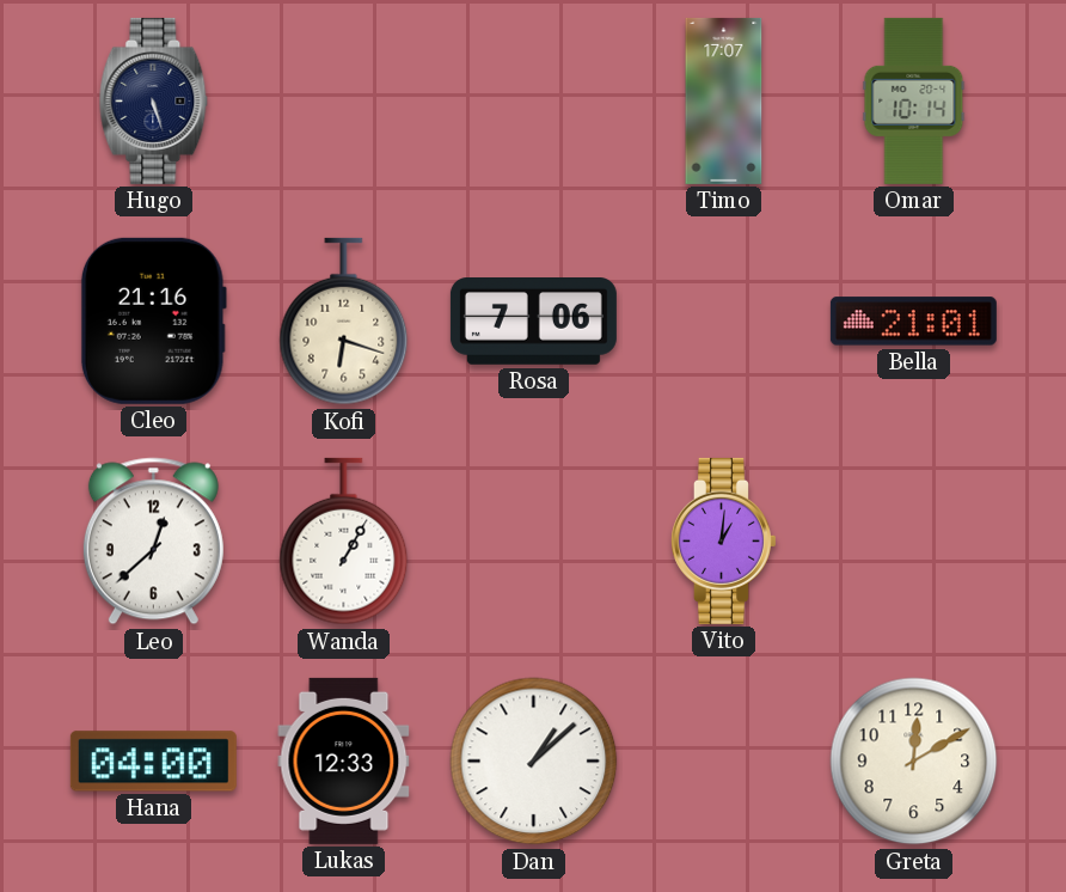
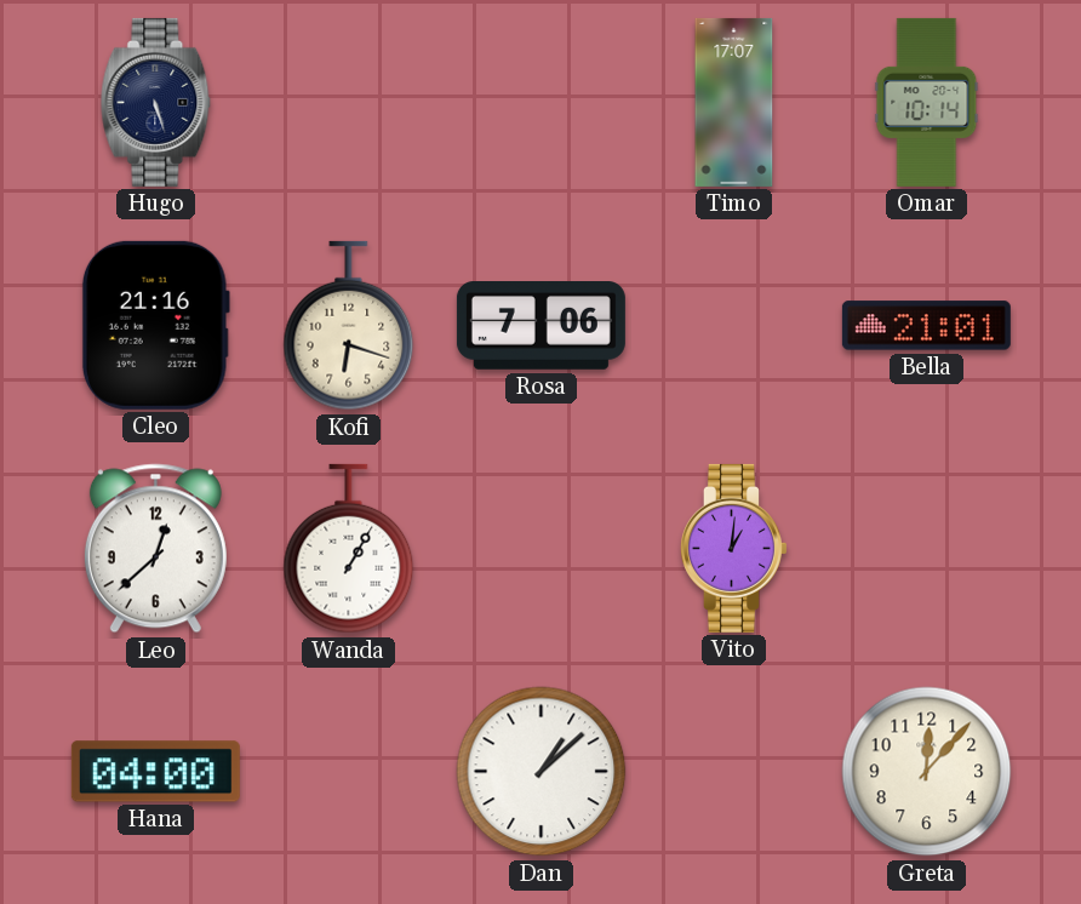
Lukas: 12:33 -> none
Greta: 12:10 -> 12:07
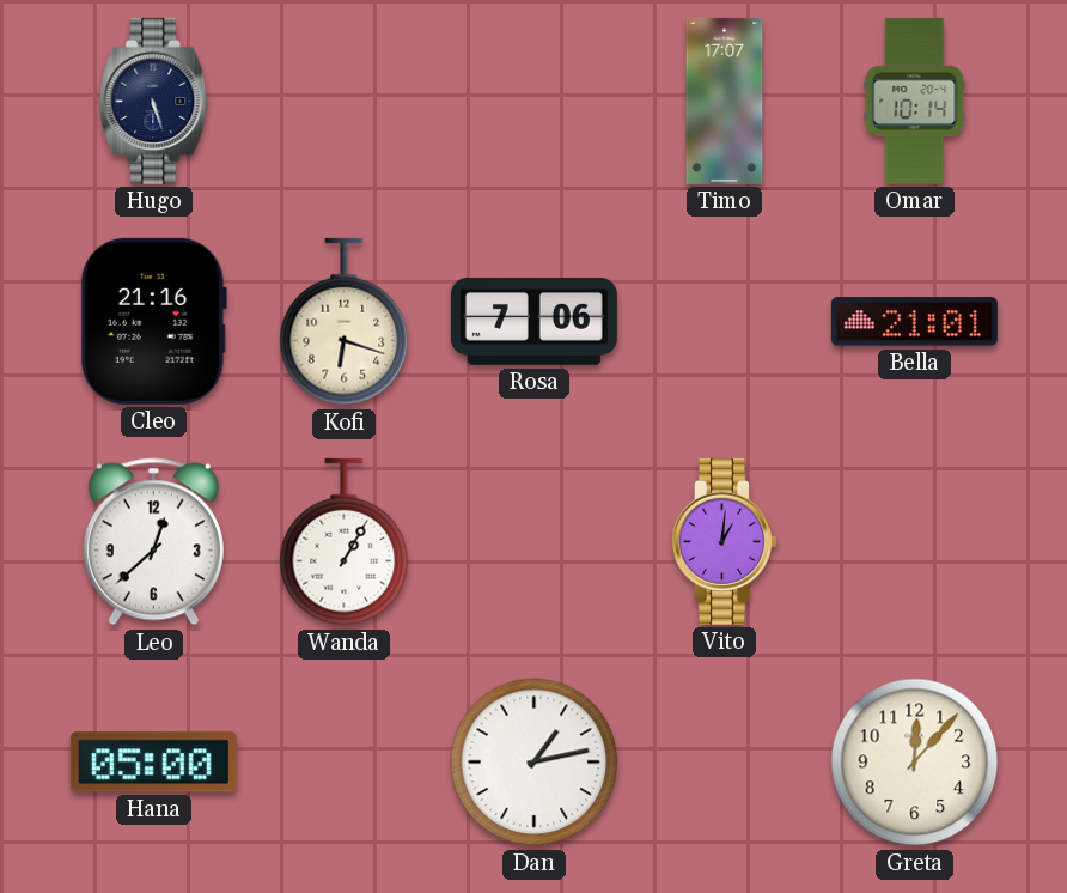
Hana: 04:00 -> 05:00
Dan: 1:08 -> 1:13
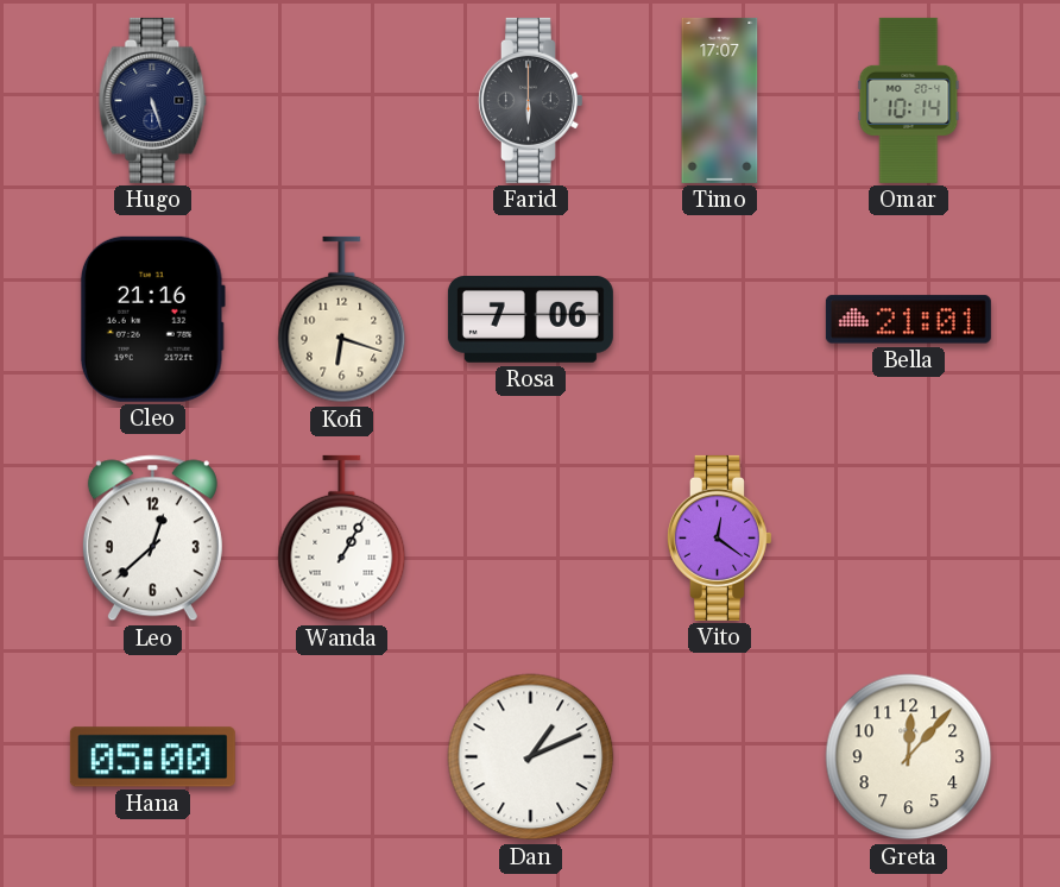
Farid: none -> 6:00
Vito: 1:01 -> 12:21
Dan: 1:13 -> 1:11
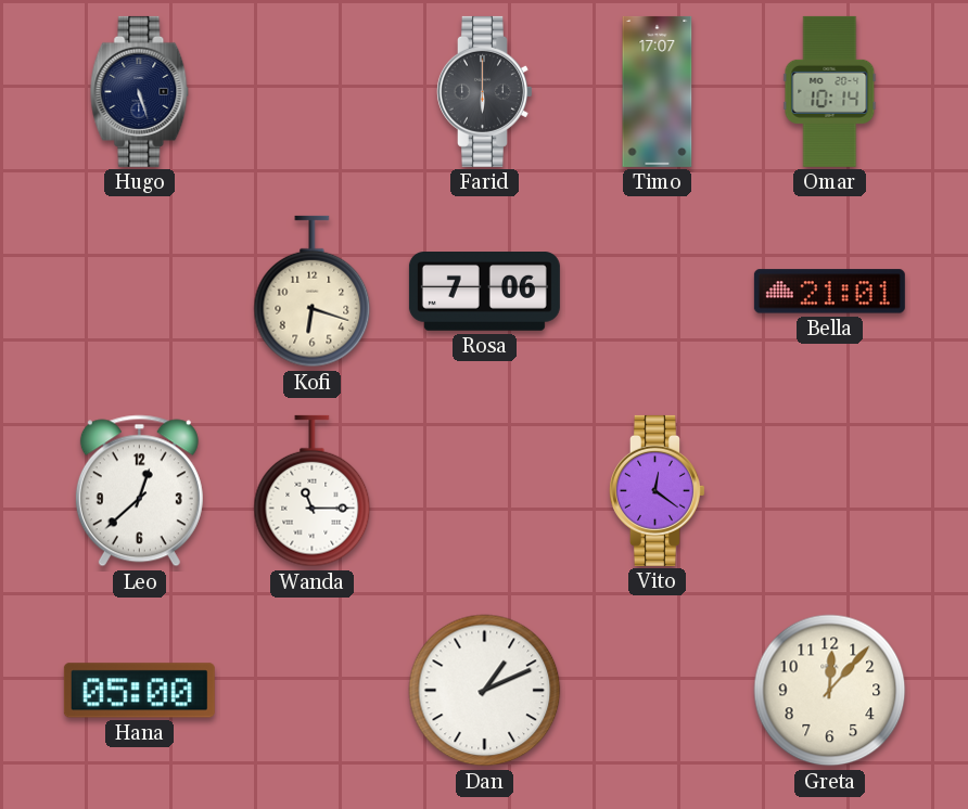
Cleo: 21:16 -> none
Wanda: 1:05 -> 11:15
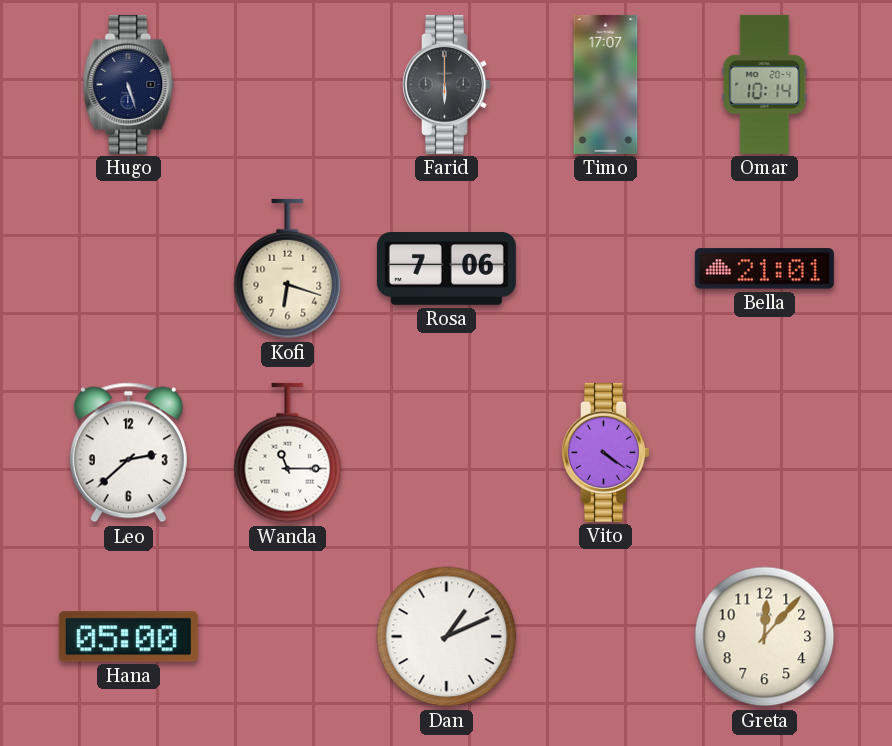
Leo: 12:38 -> 2:38
Vito: 12:21 -> 4:21
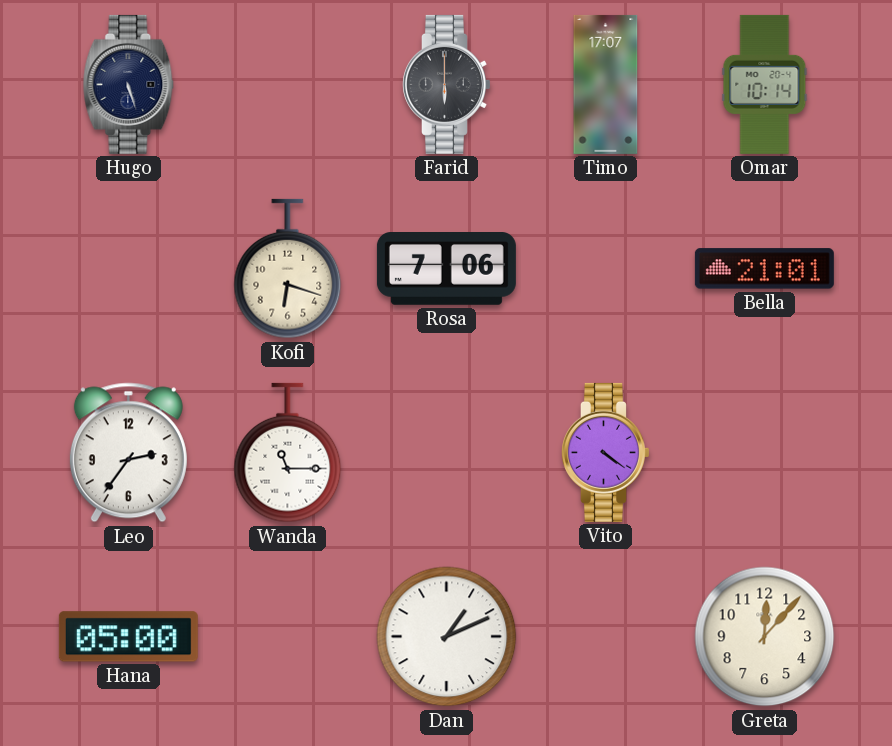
Leo: 2:38 -> 2:36
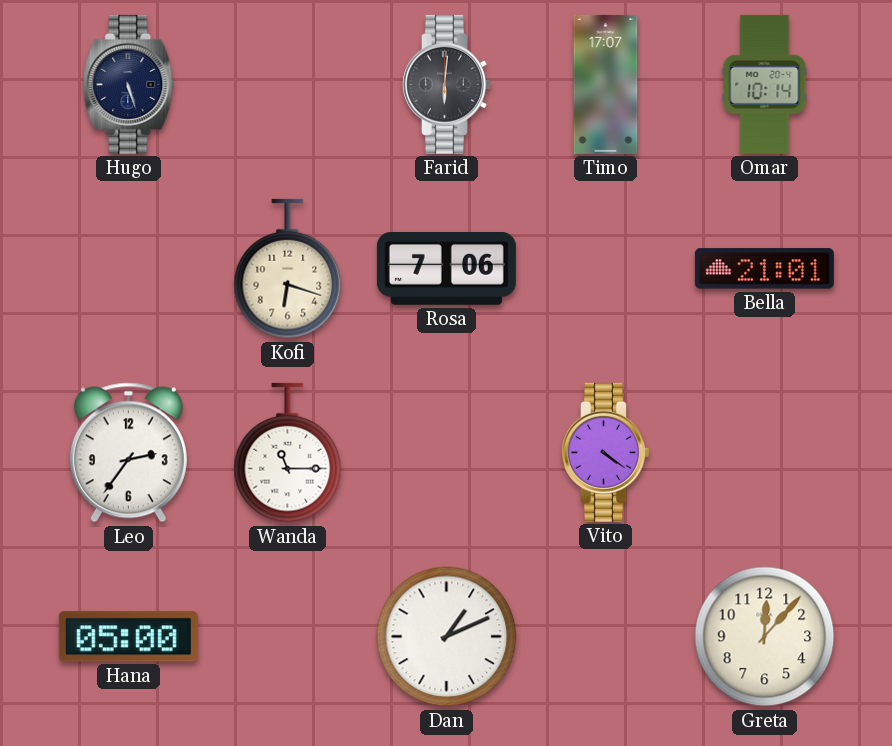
Farid: 6:00 -> 6:01
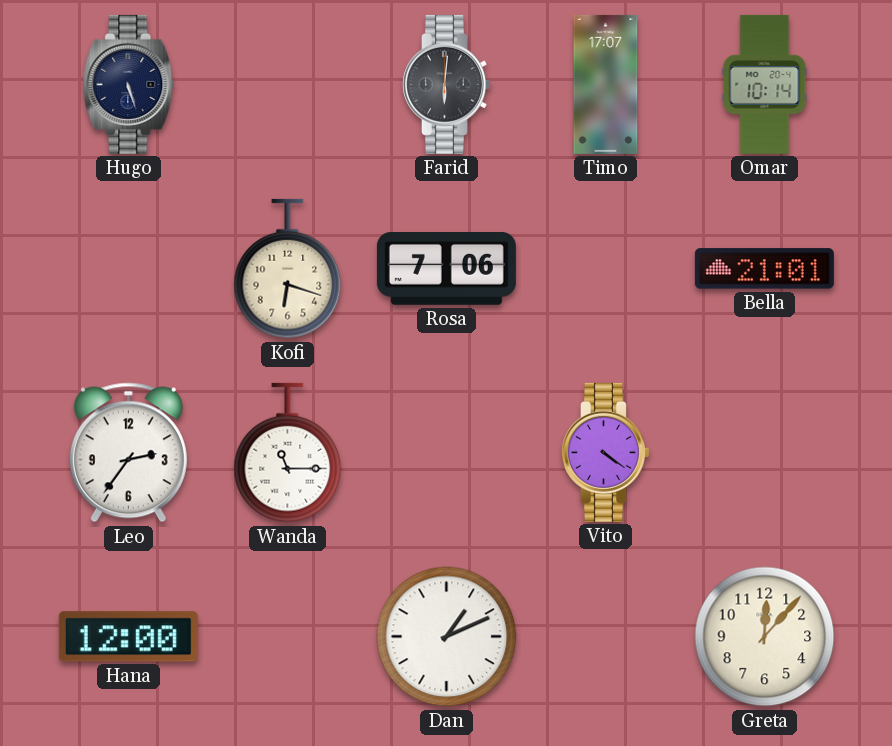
Hana: 05:00 -> 12:00
